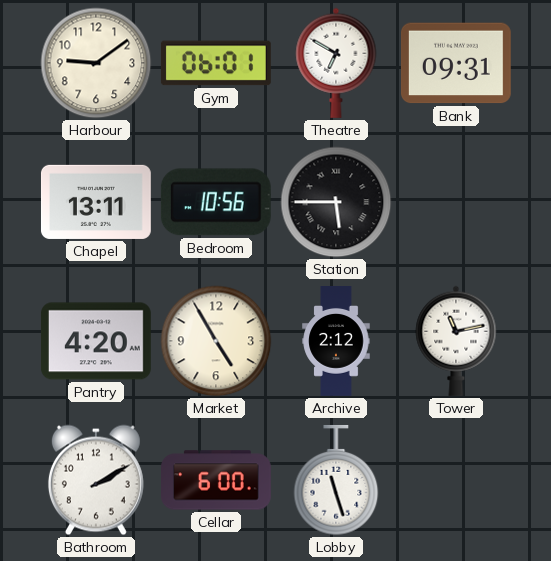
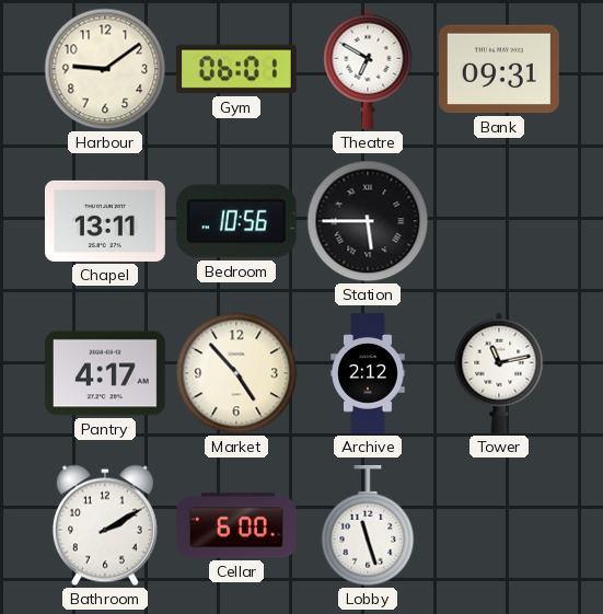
Pantry: 4:20 -> 4:17
Market: 4:55 -> 4:53
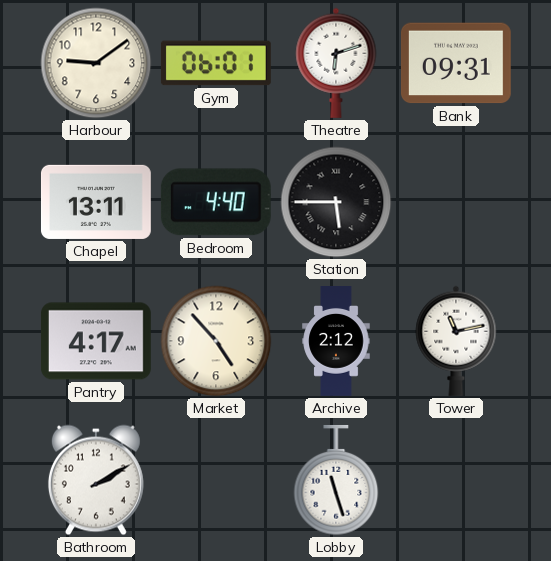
Theatre: 6:50 -> 6:12
Bedroom: 10:56 -> 4:40
Cellar: 6:00 -> none
